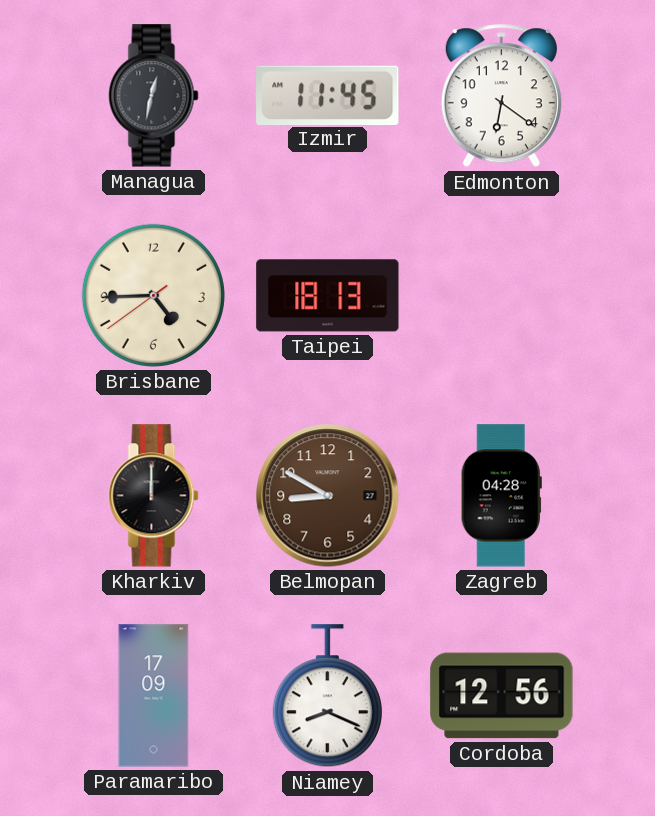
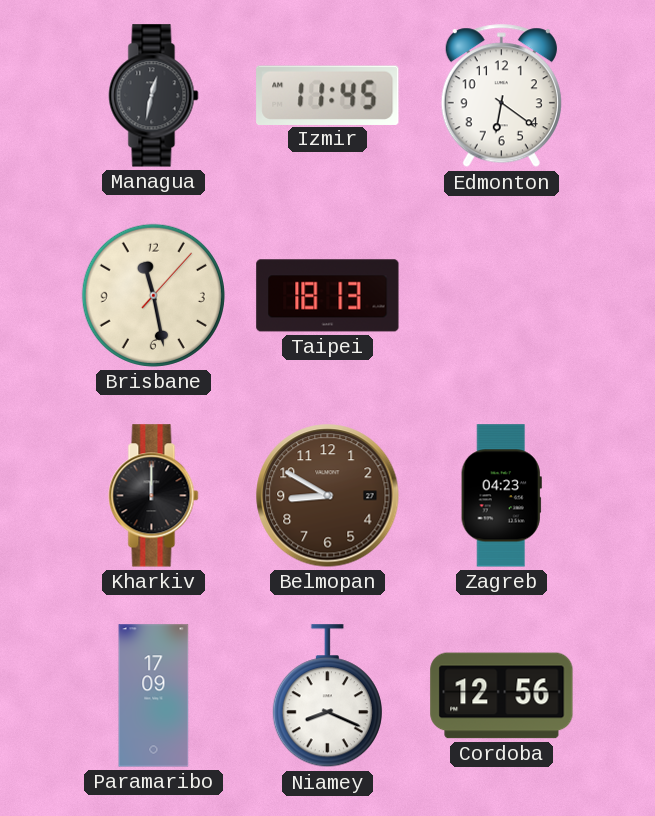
Brisbane: 4:44 -> 11:28
Zagreb: 04:28 -> 04:23
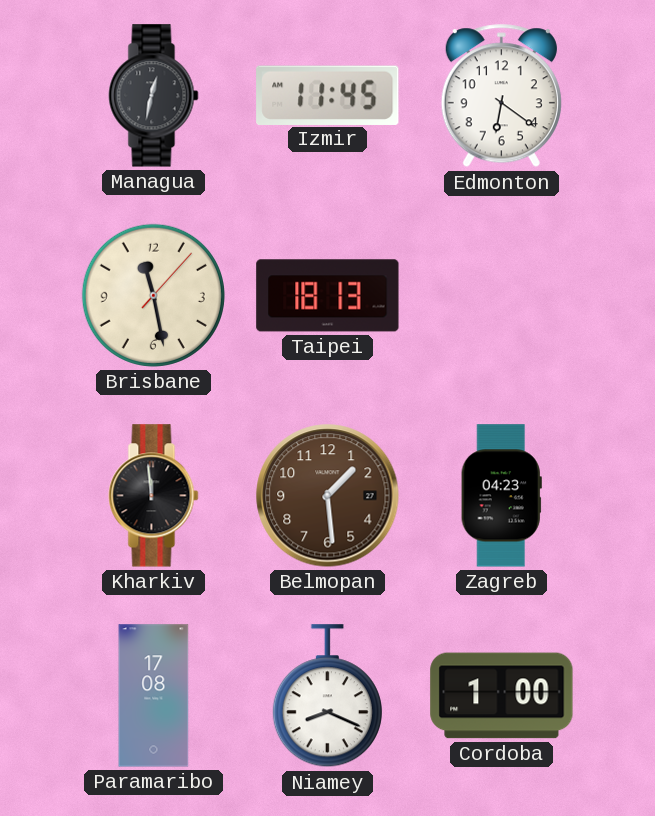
Kharkiv: 12:00 -> 11:59
Belmopan: 8:50 -> 1:29
Paramaribo: 17:09 -> 17:08
Cordoba: 12:56 -> 1:00
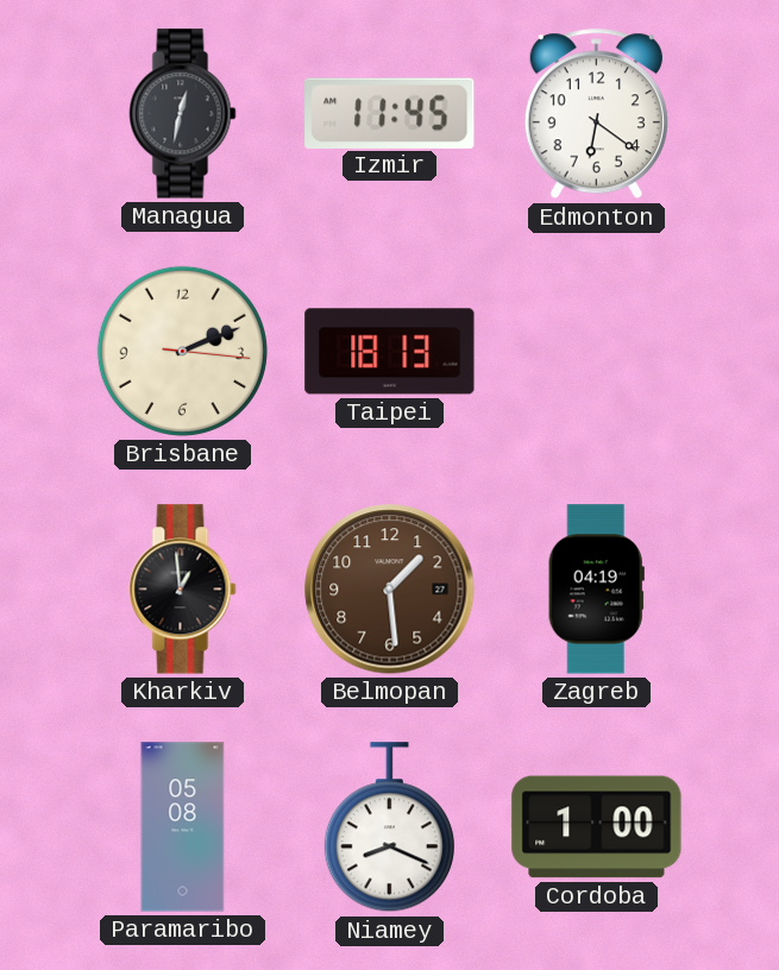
Brisbane: 11:28 -> 2:11
Kharkiv: 11:59 -> 12:59
Zagreb: 04:23 -> 04:19
Paramaribo: 17:08 -> 05:08
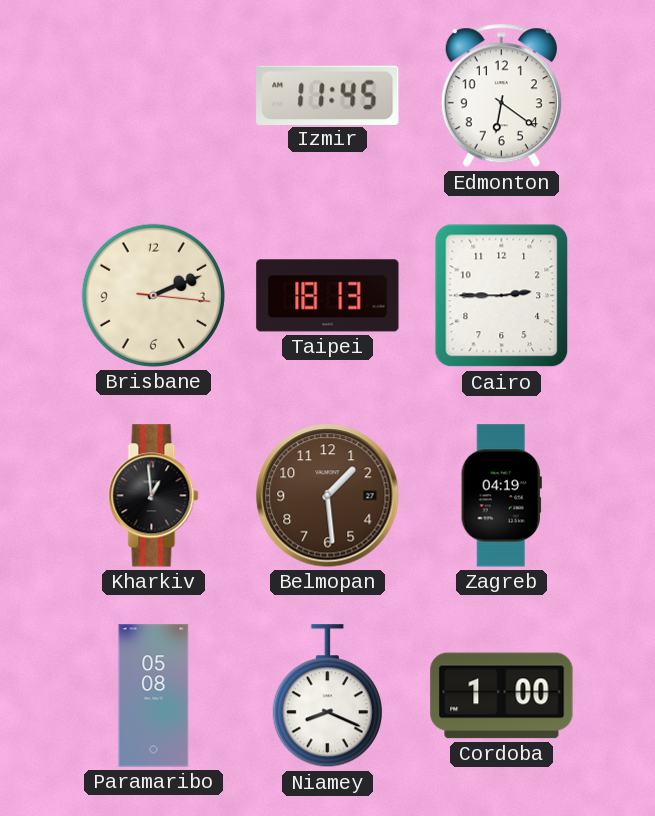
Managua: 12:32 -> none
Cairo: none -> 2:45
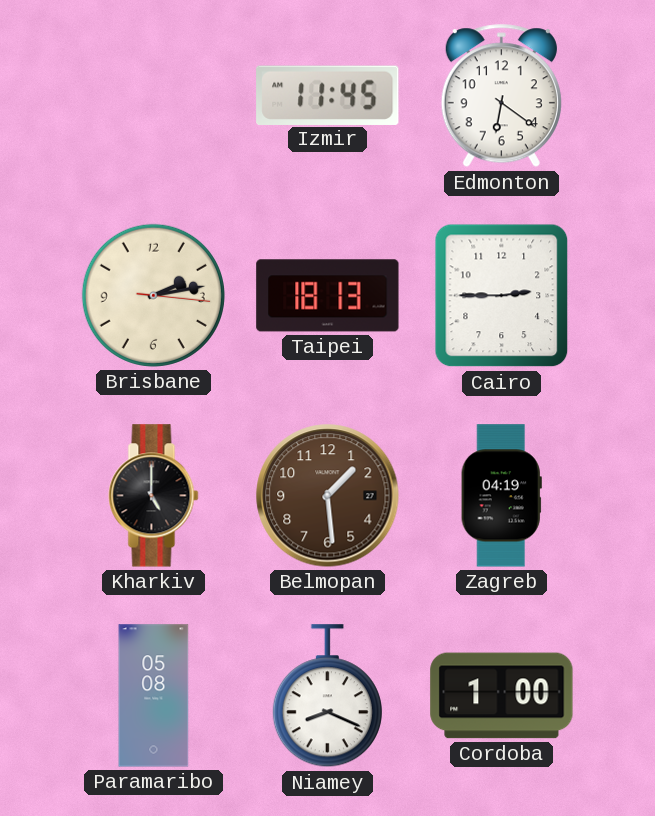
Brisbane: 2:11 -> 2:13
Kharkiv: 12:59 -> 5:00
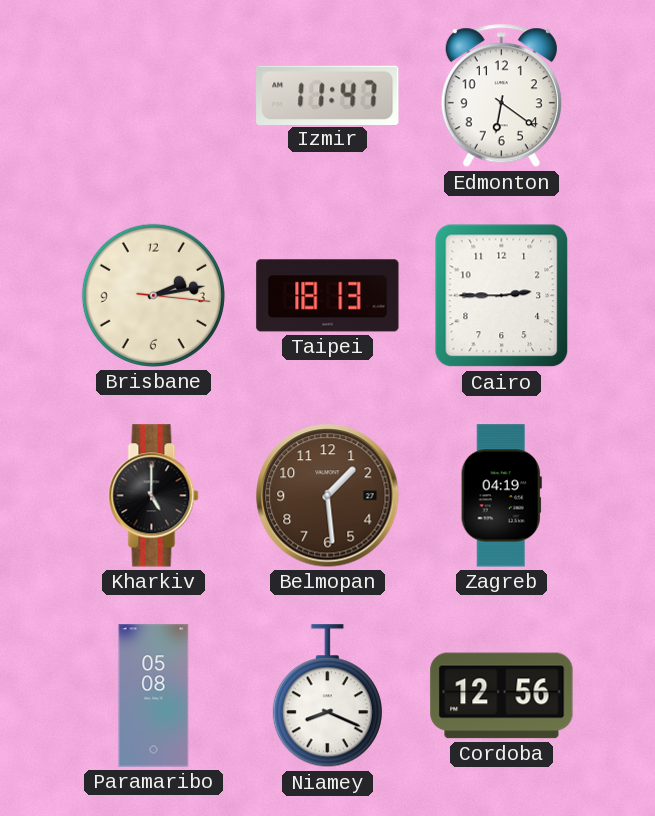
Izmir: 11:45 -> 11:47
Cordoba: 1:00 -> 12:56
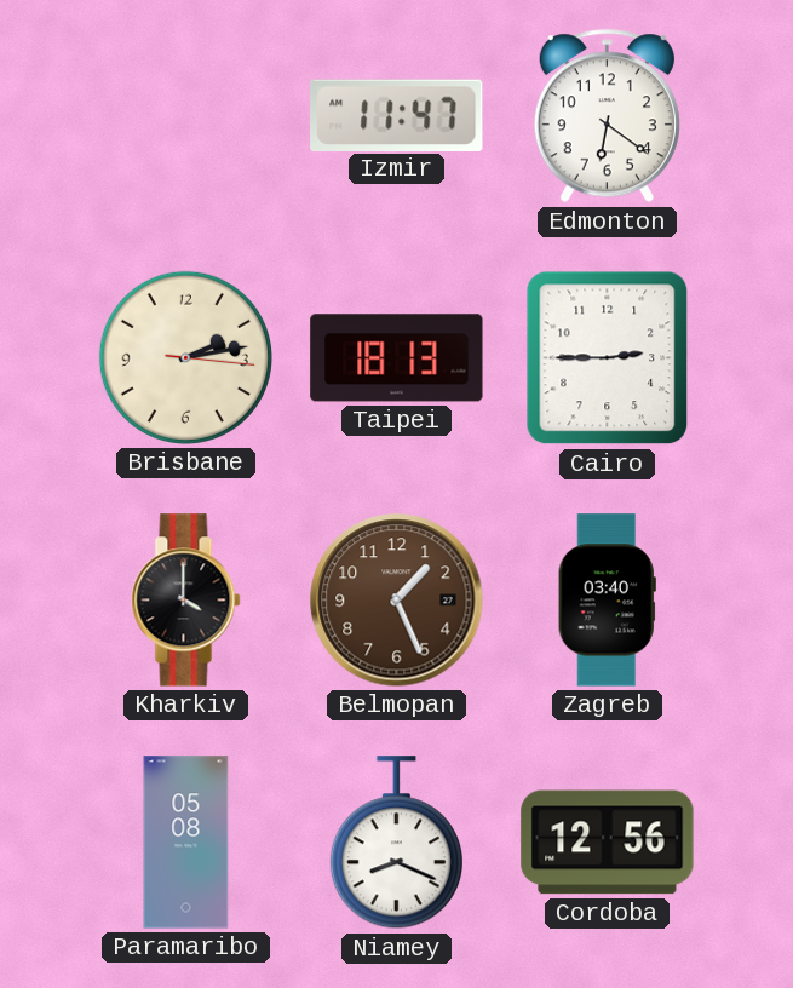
Kharkiv: 5:00 -> 4:00
Belmopan: 1:29 -> 1:26
Zagreb: 04:19 -> 03:40
